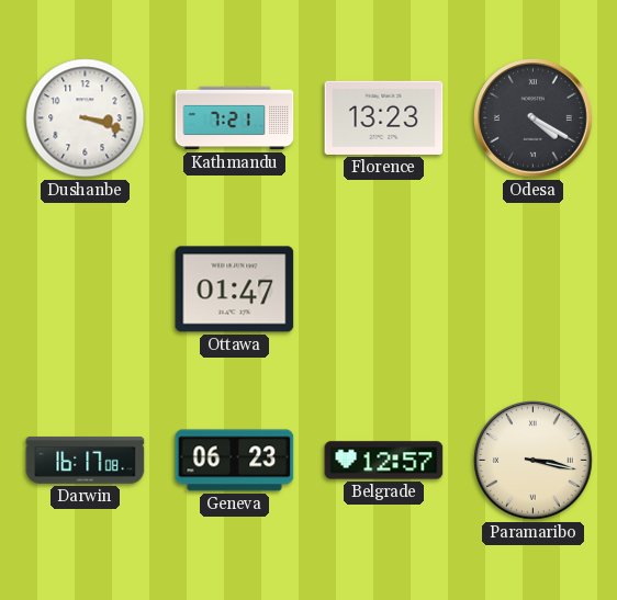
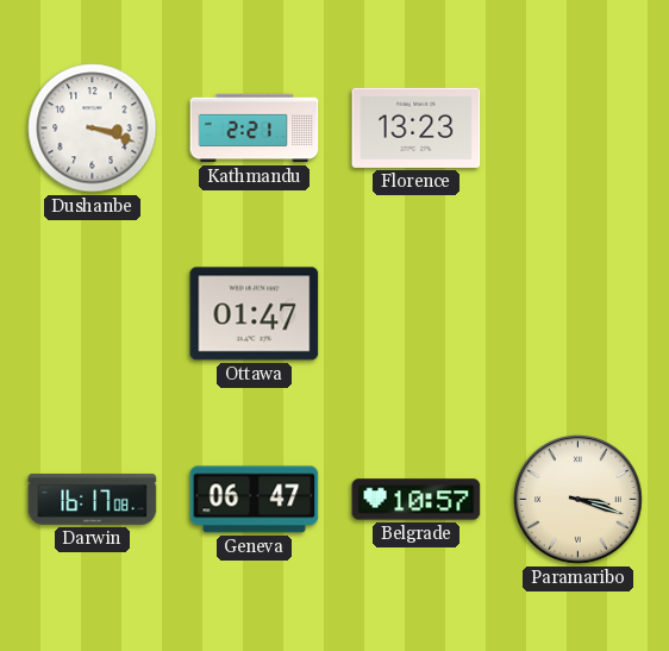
Kathmandu: 7:21 -> 2:21
Odesa: 4:20 -> none
Geneva: 06:23 -> 06:47
Belgrade: 12:57 -> 10:57
Paramaribo: 3:17 -> 3:18
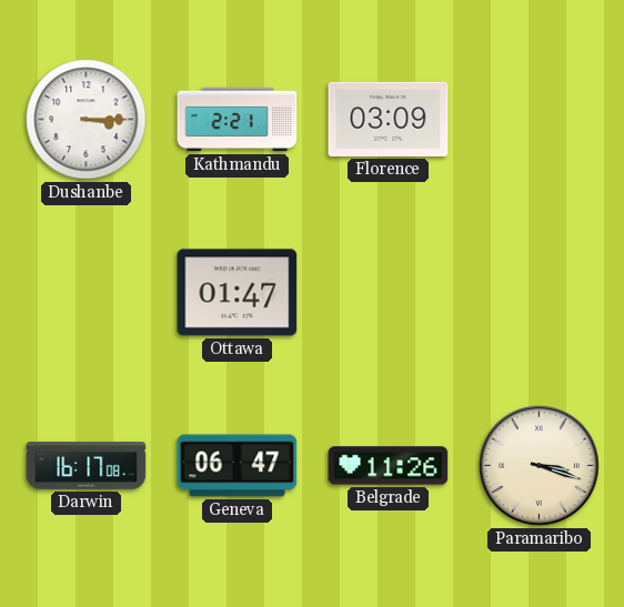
Dushanbe: 3:18 -> 3:15
Florence: 13:23 -> 03:09
Belgrade: 10:57 -> 11:26
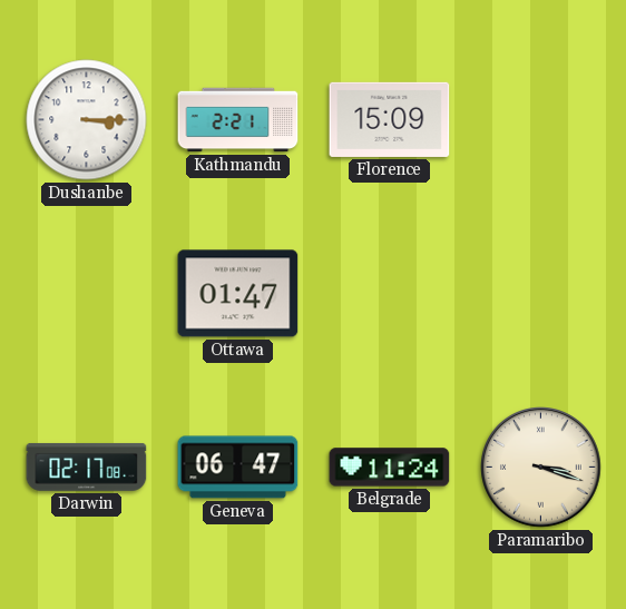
Florence: 03:09 -> 15:09
Darwin: 16:17 -> 02:17
Belgrade: 11:26 -> 11:24
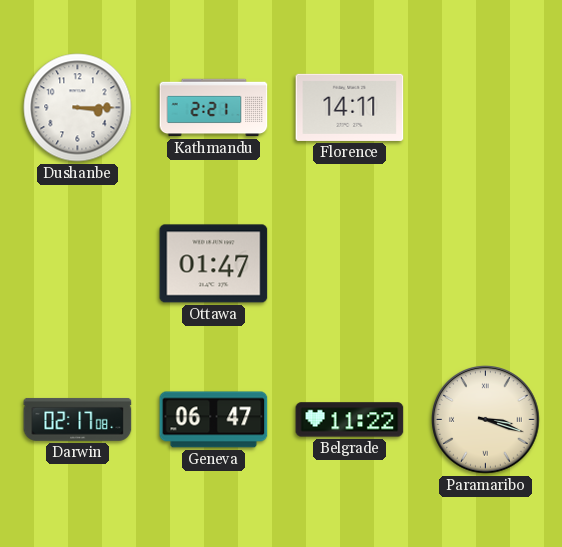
Florence: 15:09 -> 14:11
Belgrade: 11:24 -> 11:22
